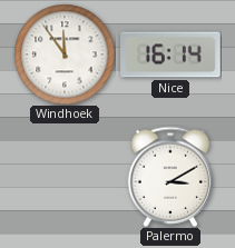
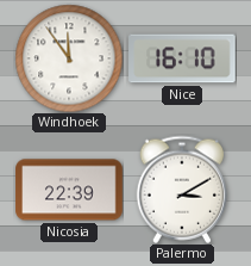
Nice: 16:14 -> 16:10
Nicosia: none -> 22:39
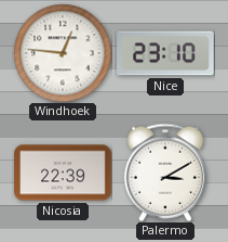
Windhoek: 11:54 -> 12:46
Nice: 16:10 -> 23:10
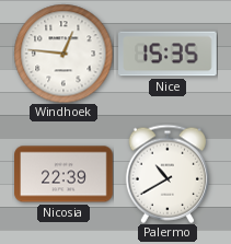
Nice: 23:10 -> 15:35
Palermo: 3:10 -> 10:40
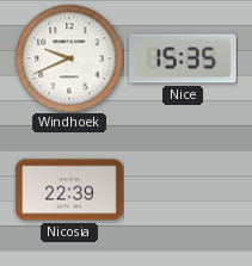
Windhoek: 12:46 -> 9:41
Palermo: 10:40 -> none
